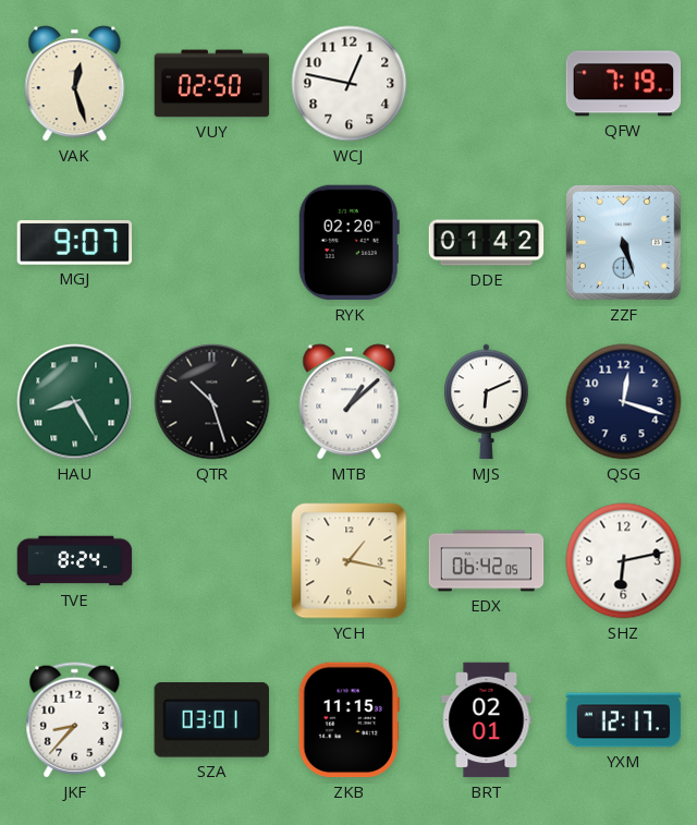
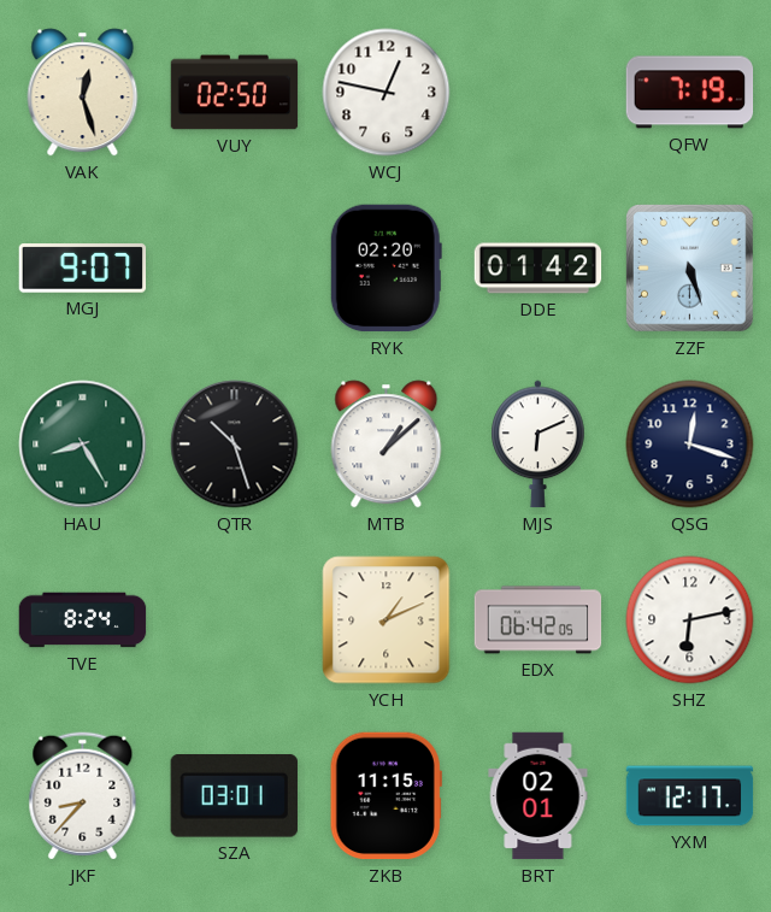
YCH: 1:17 -> 1:11
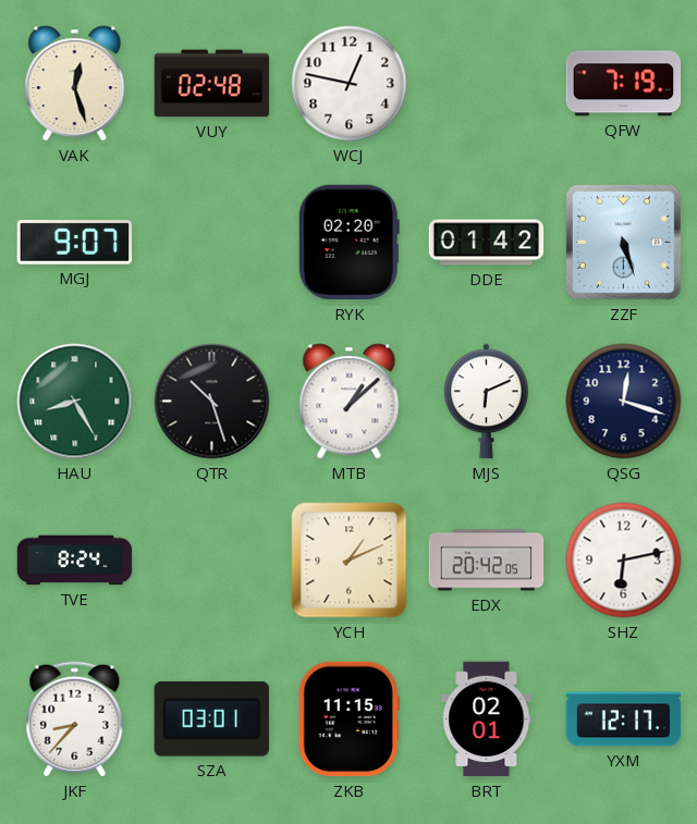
VUY: 02:50 -> 02:48
EDX: 06:42 -> 20:42
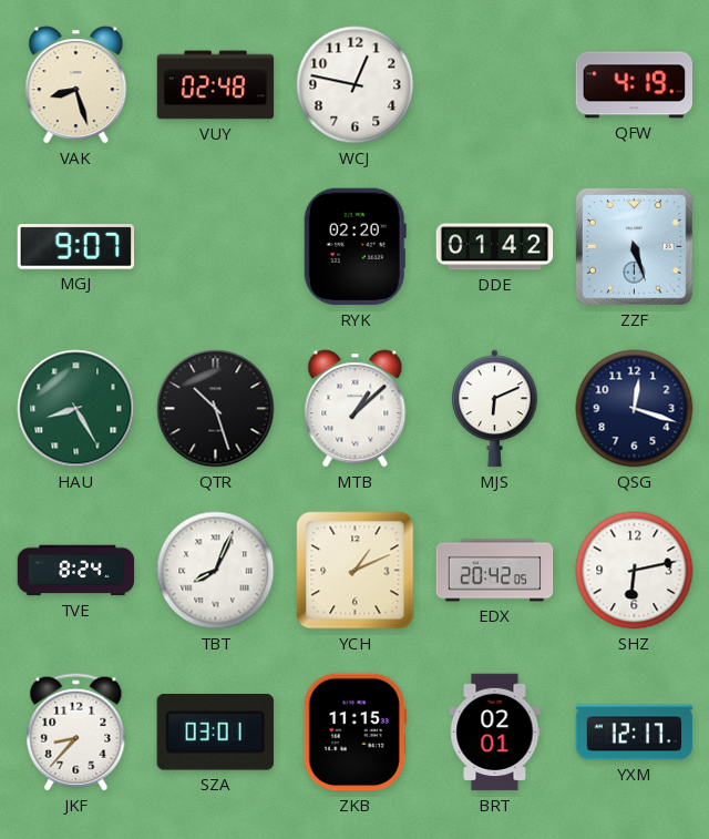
VAK: 12:27 -> 8:27
QFW: 7:19 -> 4:19
TBT: none -> 8:04
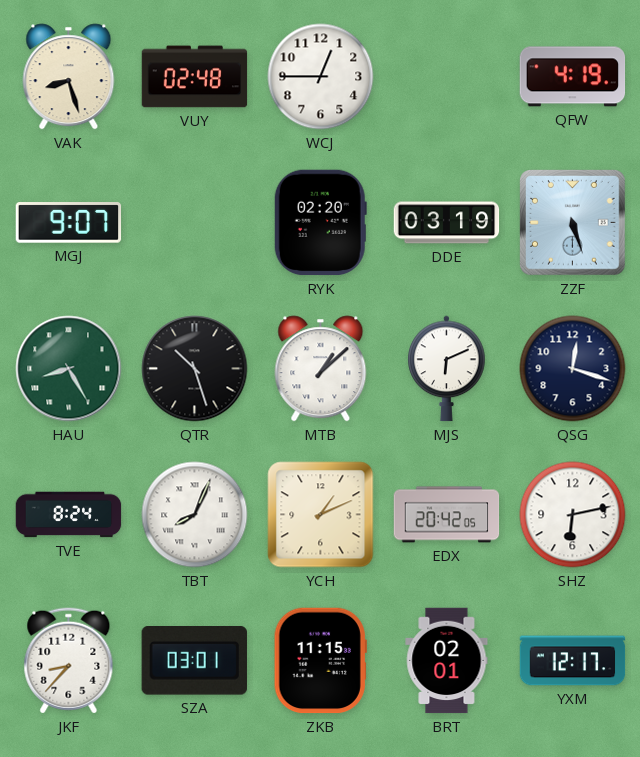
WCJ: 12:47 -> 12:45
DDE: 01:42 -> 03:19
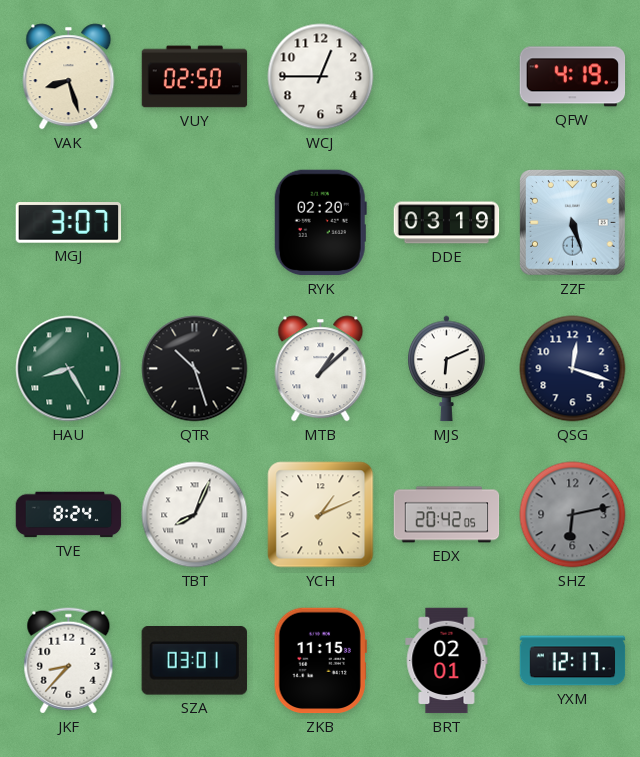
VUY: 02:48 -> 02:50
MGJ: 9:07 -> 3:07
SHZ dial: white -> grey
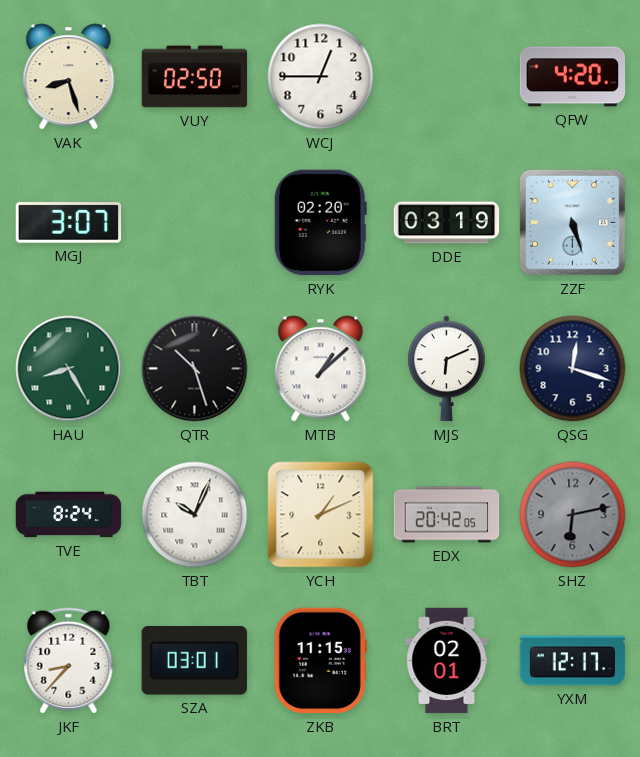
QFW: 4:19 -> 4:20
TBT: 8:04 -> 10:04
